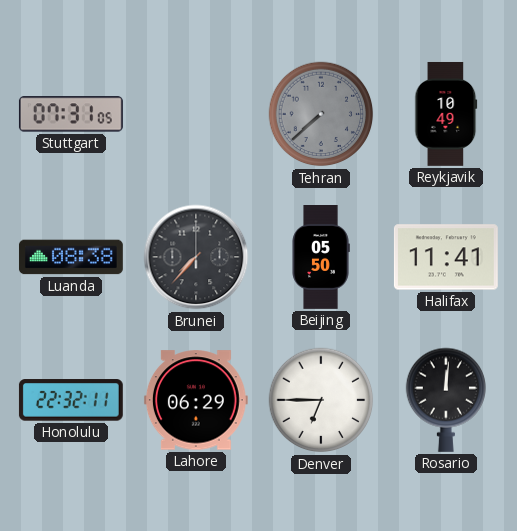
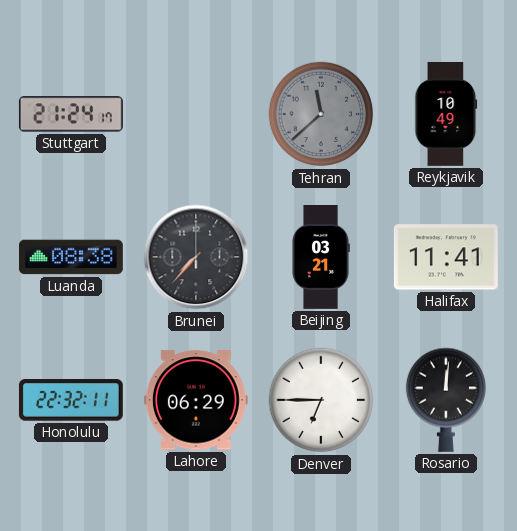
Stuttgart: 07:31 -> 21:24
Tehran: 7:38 -> 11:38
Beijing: 05:50 -> 03:21
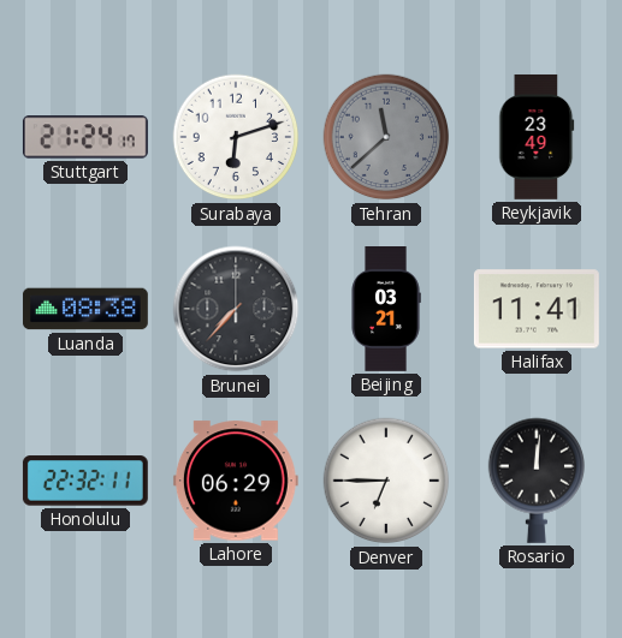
Surabaya: none -> 6:12
Reykjavik: 10:49 -> 23:49
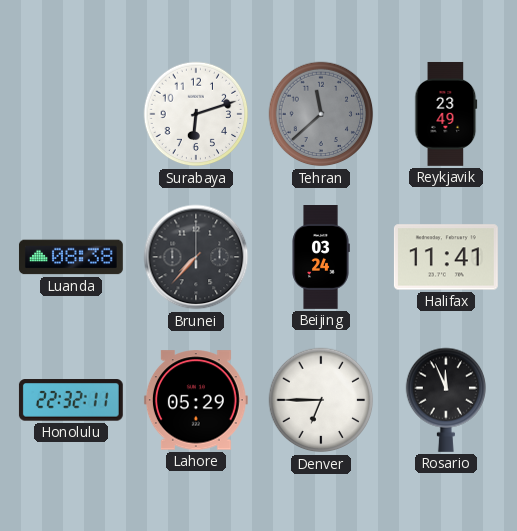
Stuttgart: 21:24 -> none
Beijing: 03:21 -> 03:24
Lahore: 06:29 -> 05:29
Rosario: 12:01 -> 11:56
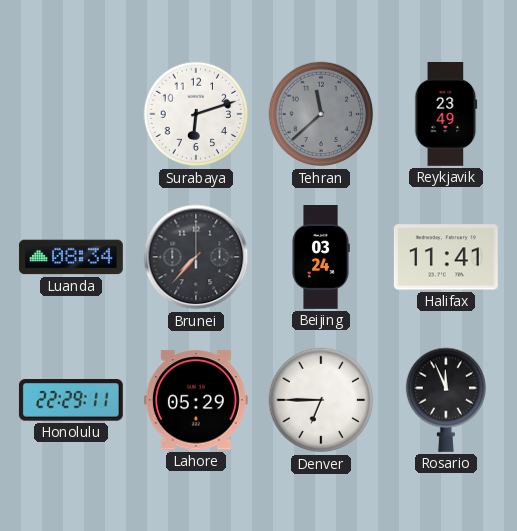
Luanda: 08:38 -> 08:34
Honolulu: 22:32 -> 22:29
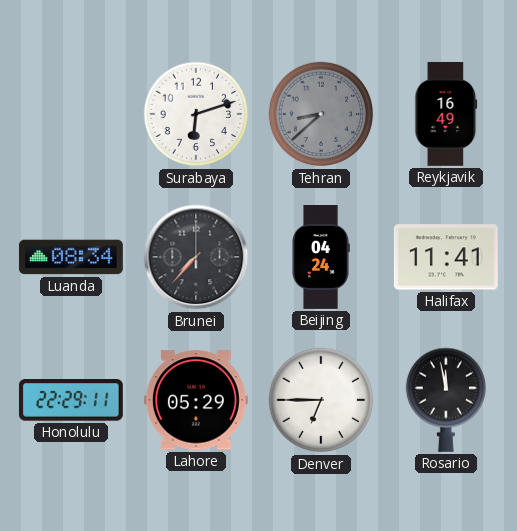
Tehran: 11:38 -> 8:38
Reykjavik: 23:49 -> 16:49
Beijing: 03:24 -> 04:24
Rosario: 11:56 -> 11:58
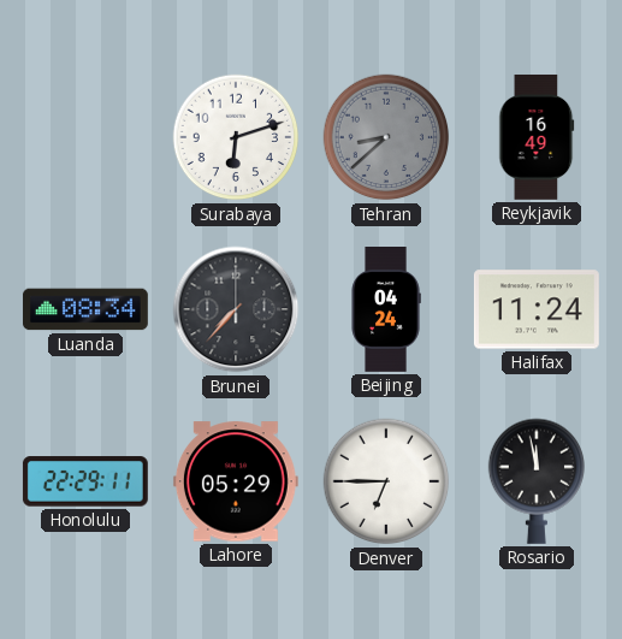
Halifax: 11:41 -> 11:24
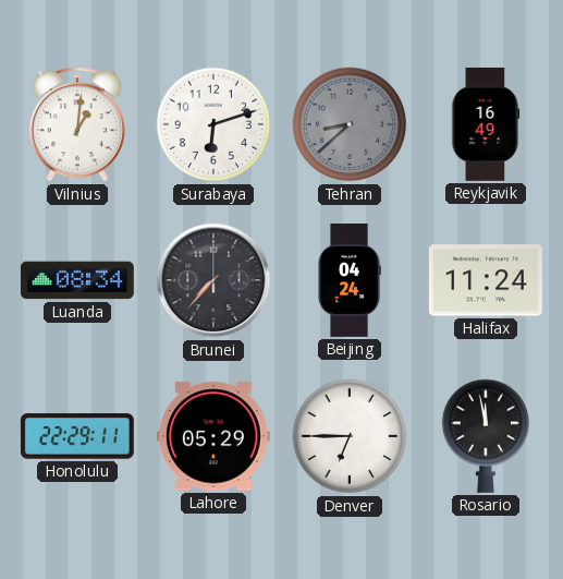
Vilnius: none -> 1:01
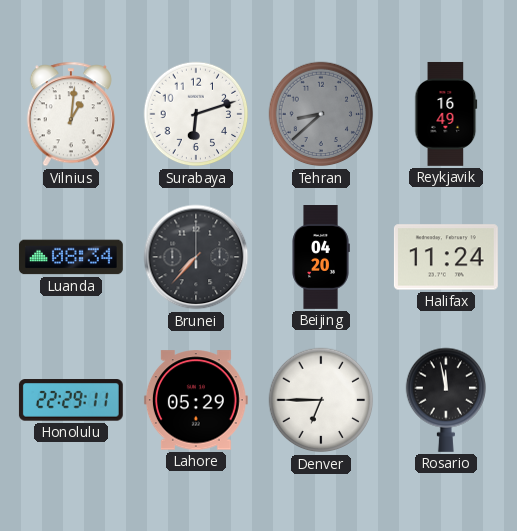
Beijing: 04:24 -> 04:20
